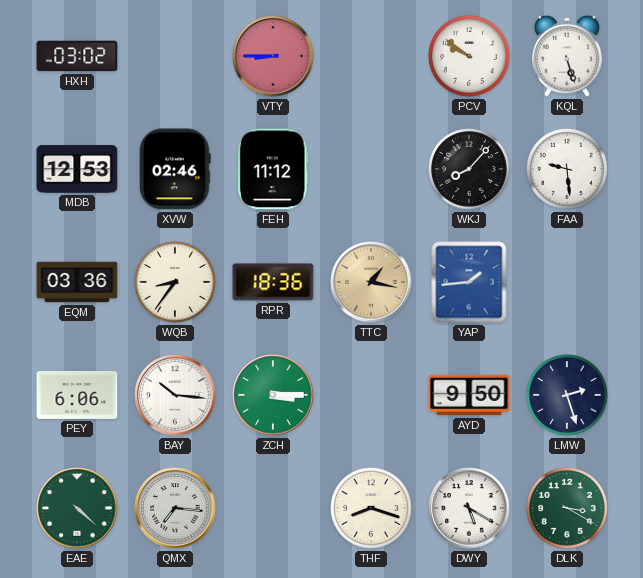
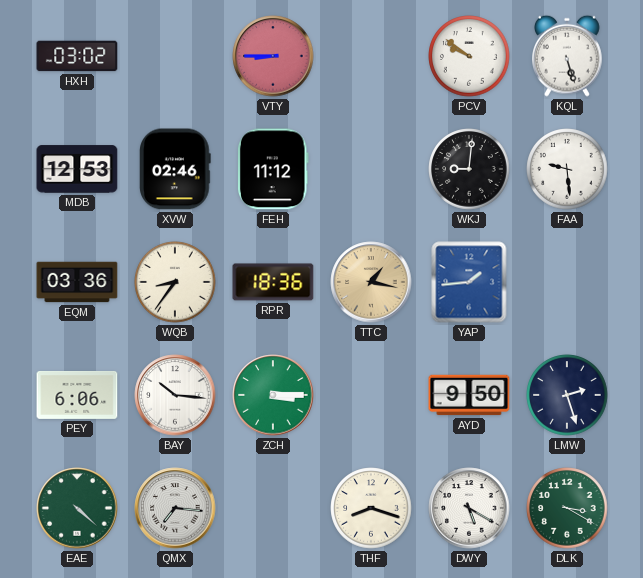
WKJ: 8:07 -> 9:01
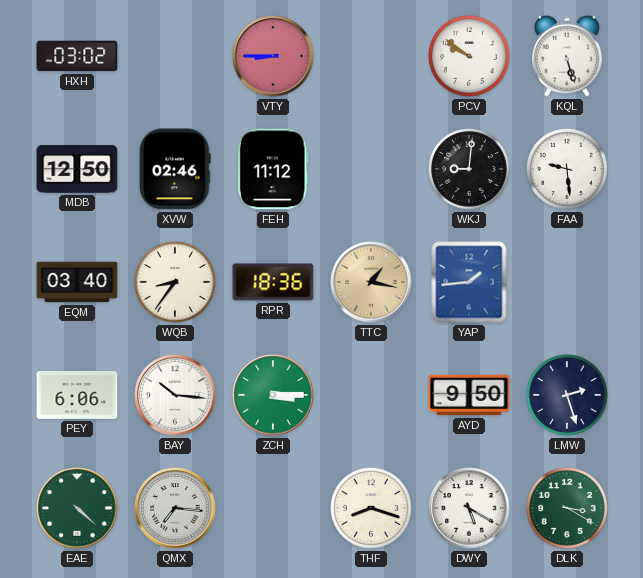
MDB: 12:53 -> 12:50
EQM: 03:36 -> 03:40
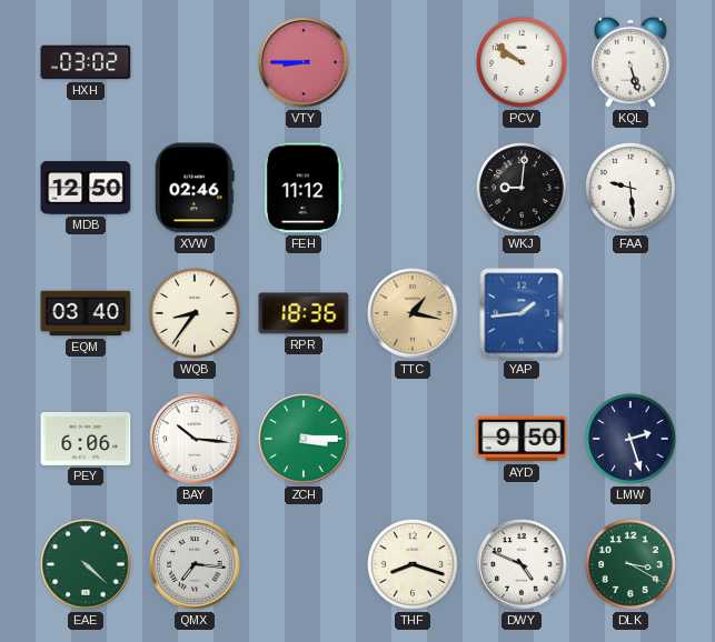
DWY: 5:20 -> 4:49
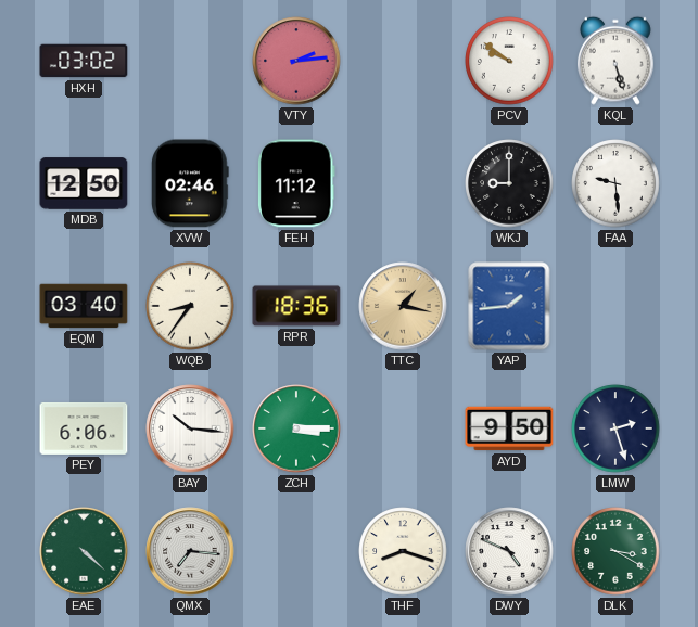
VTY: 8:45 -> 2:14
WKJ: 9:01 -> 9:00
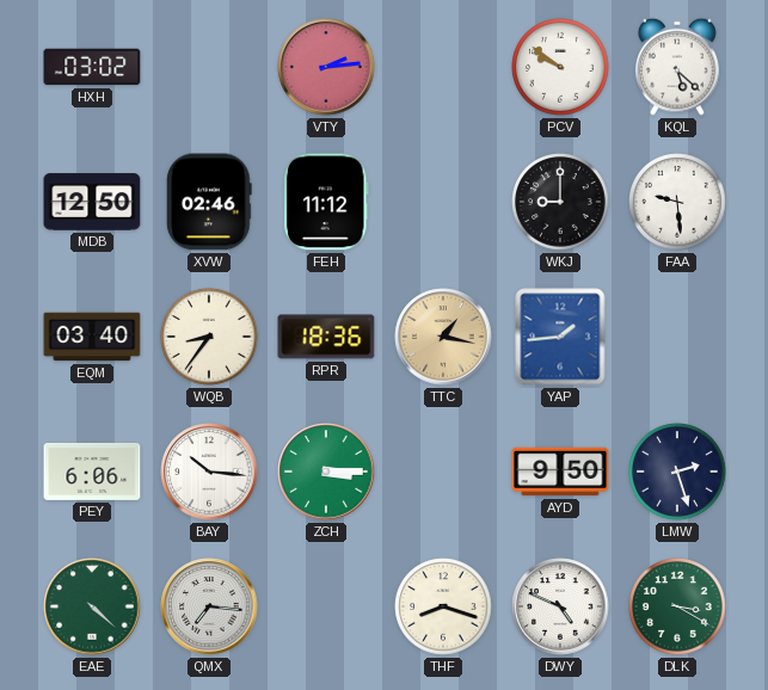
KQL: 5:27 -> 5:22
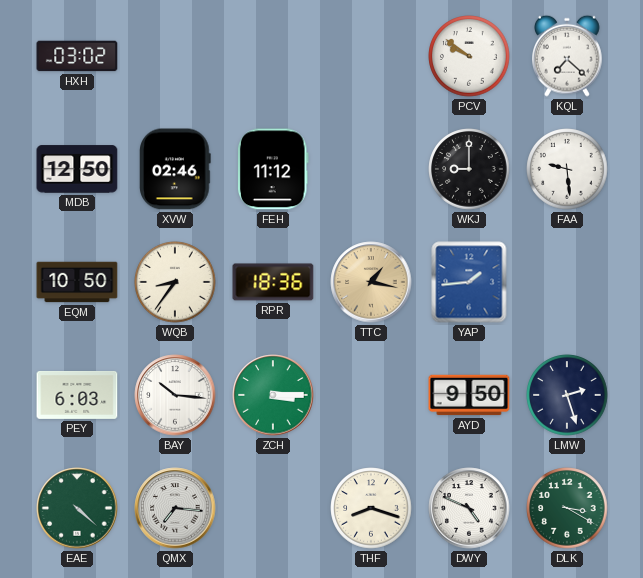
VTY: 2:14 -> none
KQL: 5:22 -> 7:22
EQM: 03:40 -> 10:50
PEY: 6:06 -> 6:03
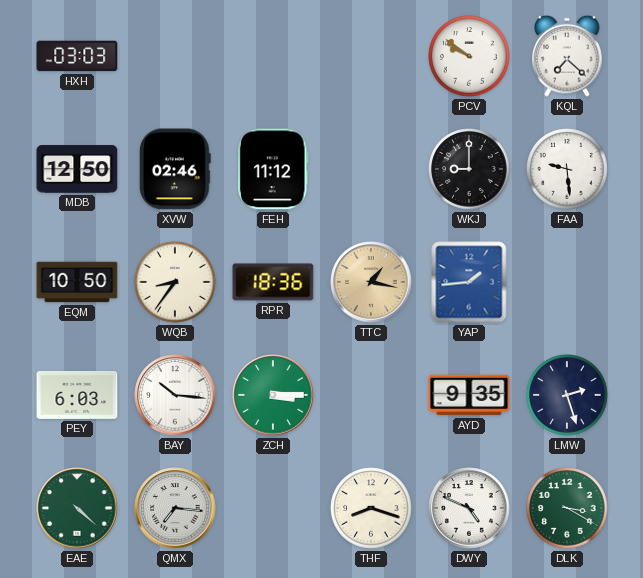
HXH: 03:02 -> 03:03
AYD: 9:50 -> 9:35
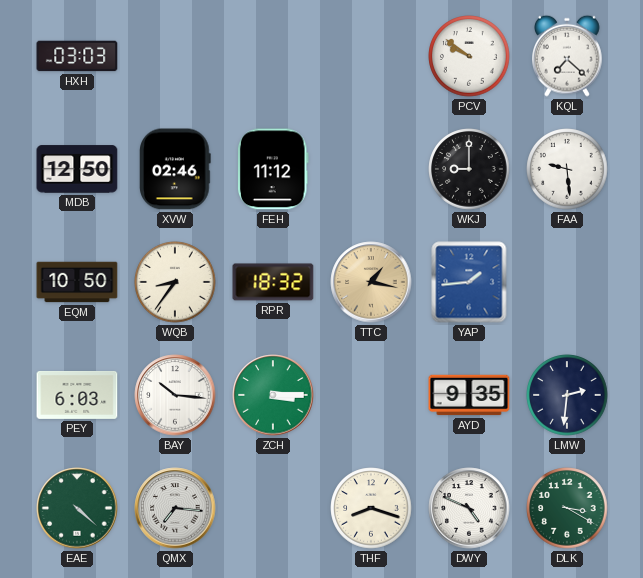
RPR: 18:36 -> 18:32
LMW: 2:27 -> 2:31
